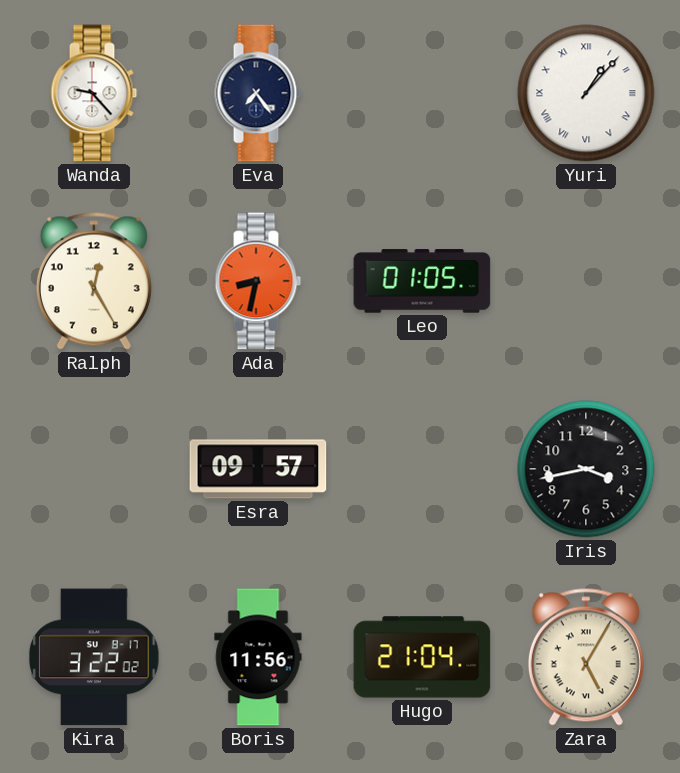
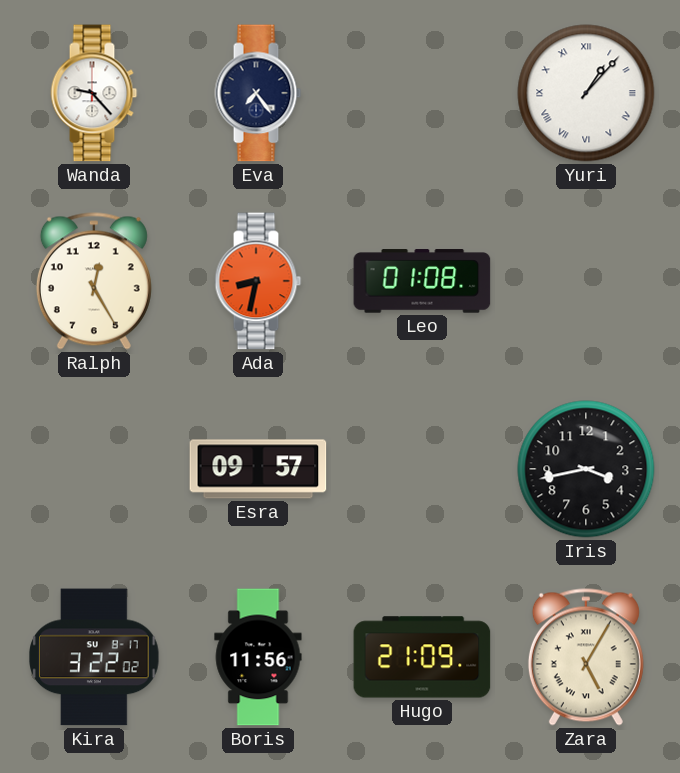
Leo: 01:05 -> 01:08
Hugo: 21:04 -> 21:09
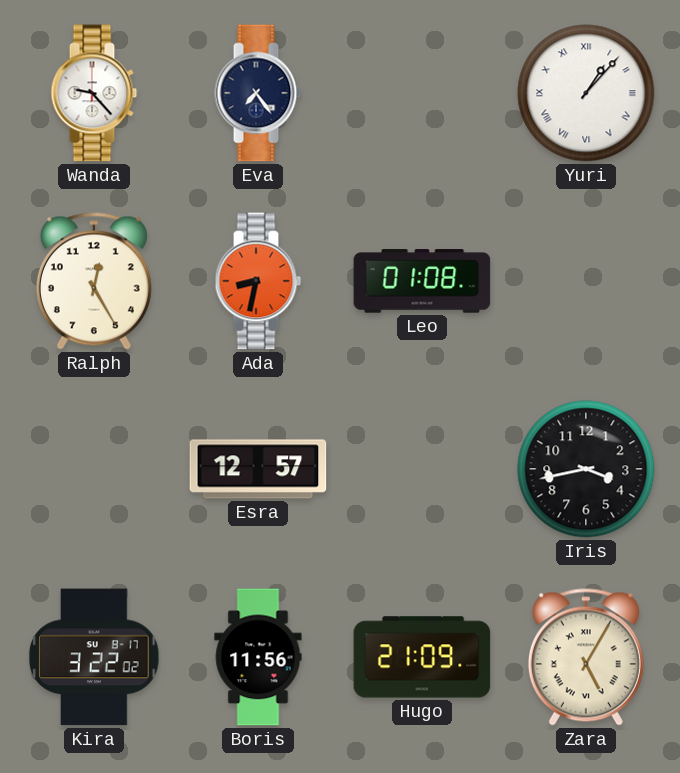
Esra: 09:57 -> 12:57
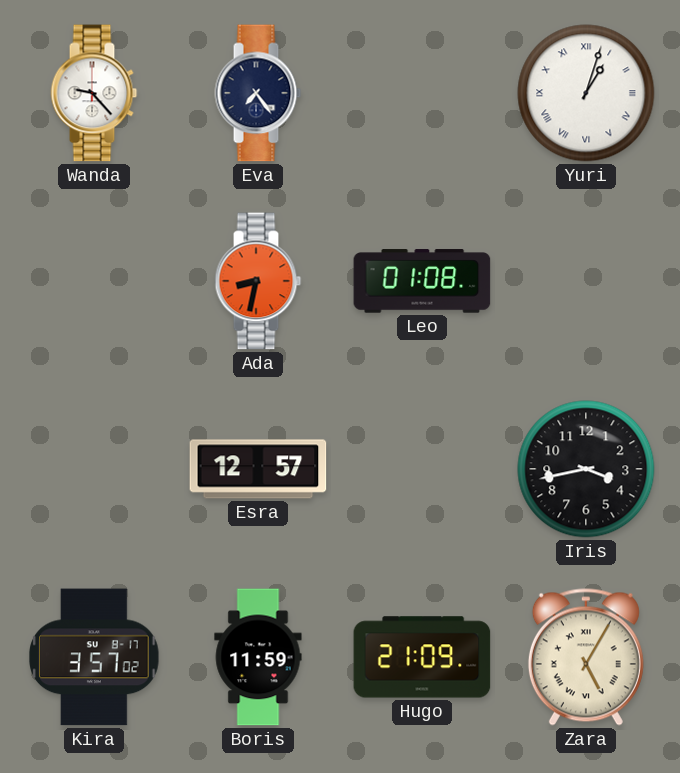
Yuri: 1:07 -> 1:03
Ralph: 12:25 -> none
Kira: 3:22 -> 3:57
Boris: 11:56 -> 11:59
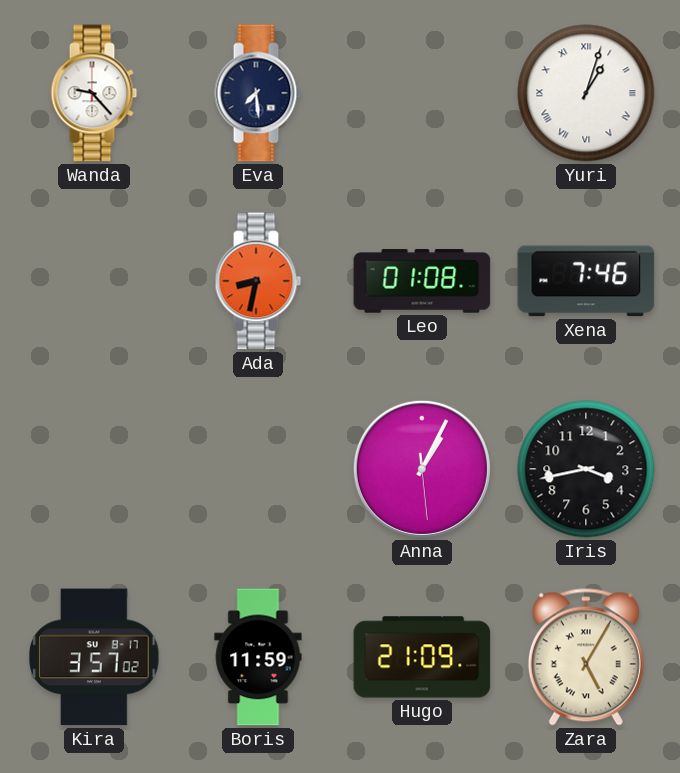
Eva: 7:24 -> 7:29
Xena: none -> 7:46
Esra: 12:57 -> none
Anna: none -> 1:04
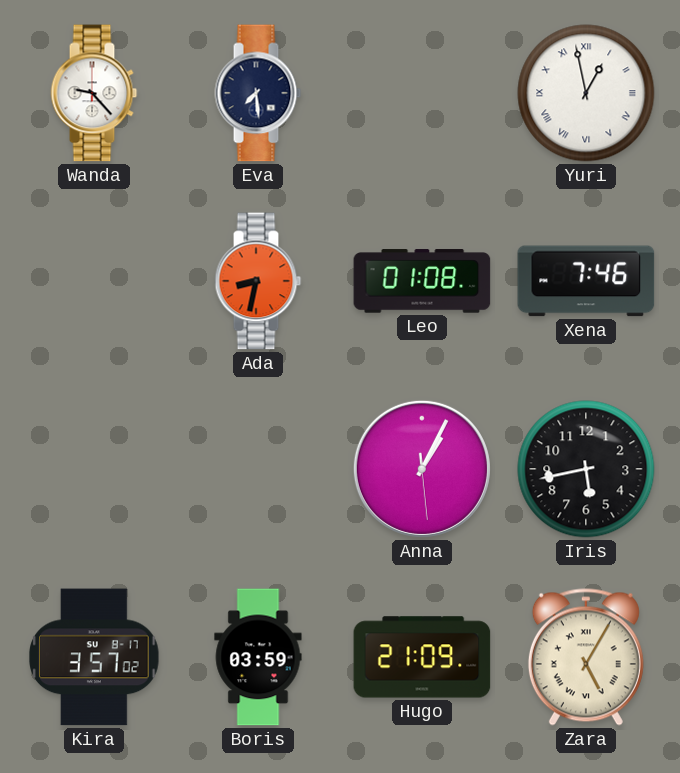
Yuri: 1:03 -> 12:58
Iris: 3:43 -> 5:43
Boris: 11:59 -> 03:59
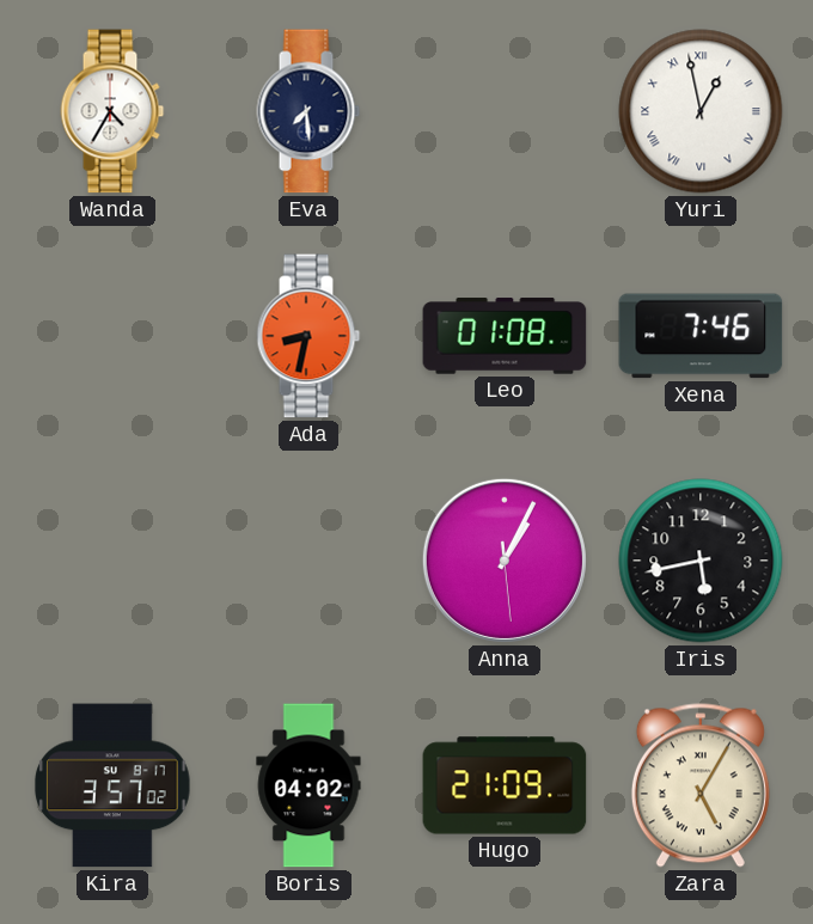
Wanda: 9:23 -> 4:35
Boris: 03:59 -> 04:02
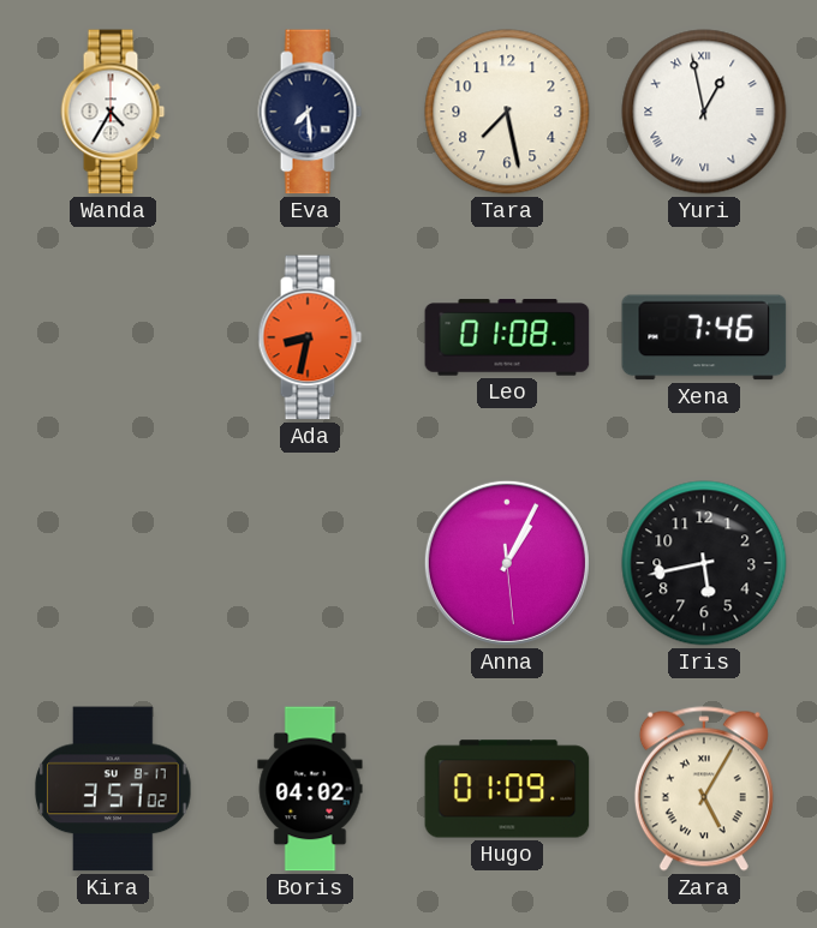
Tara: none -> 7:28
Hugo: 21:09 -> 01:09
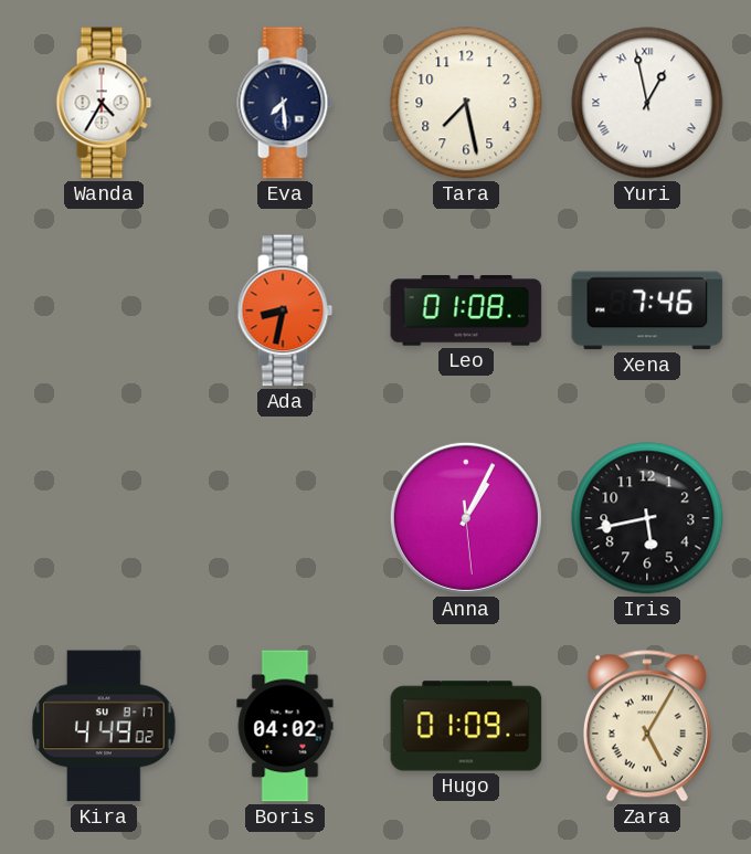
Kira: 3:57 -> 4:49
